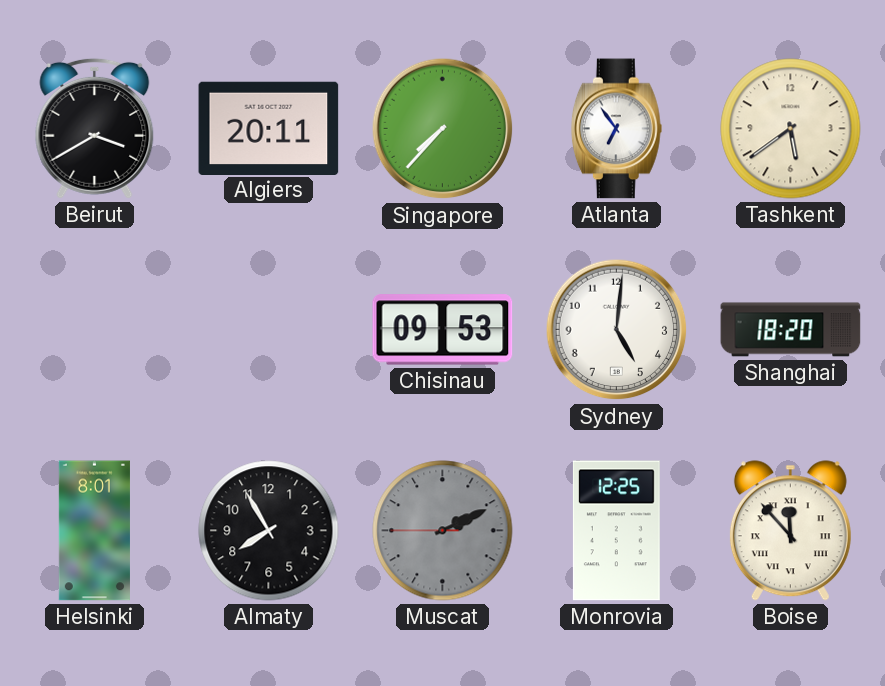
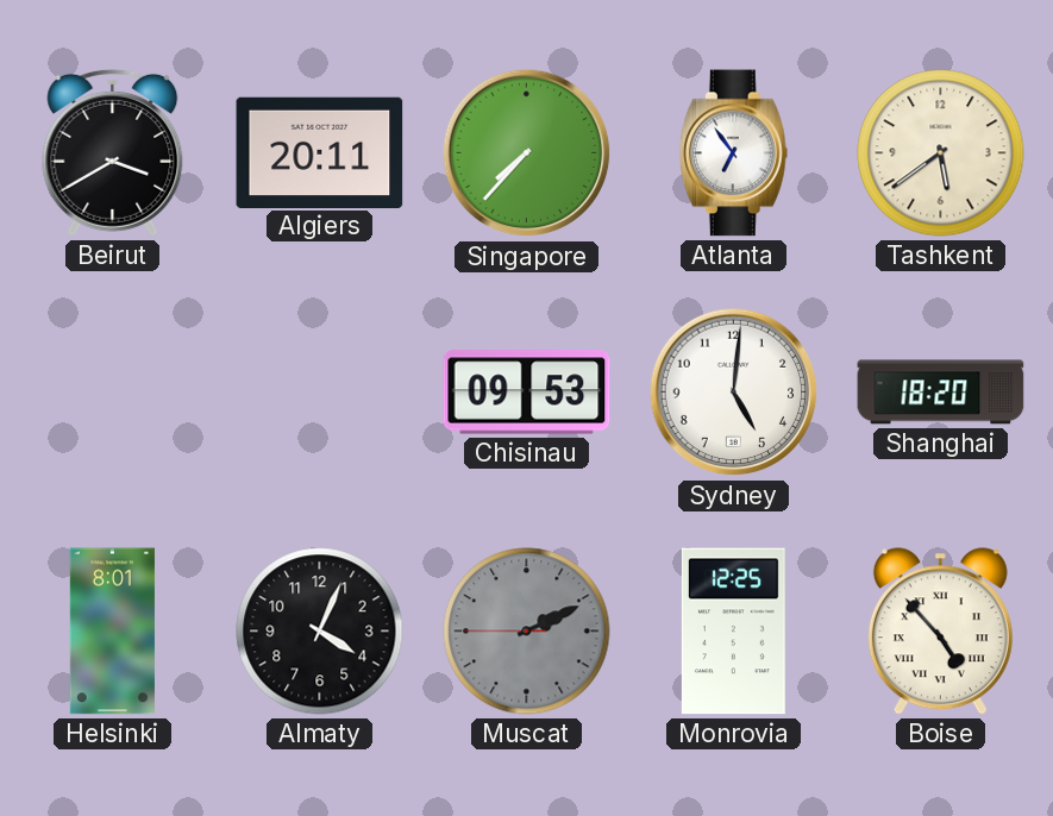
Almaty: 7:55 -> 4:04
Boise: 11:53 -> 4:53
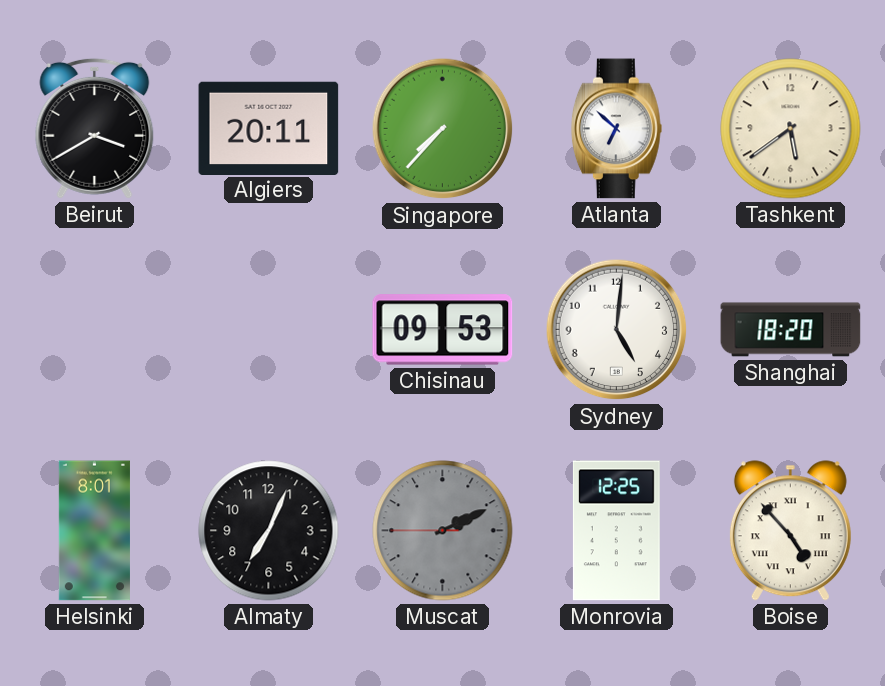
Atlanta: 6:54 -> 6:52
Almaty: 4:04 -> 7:04
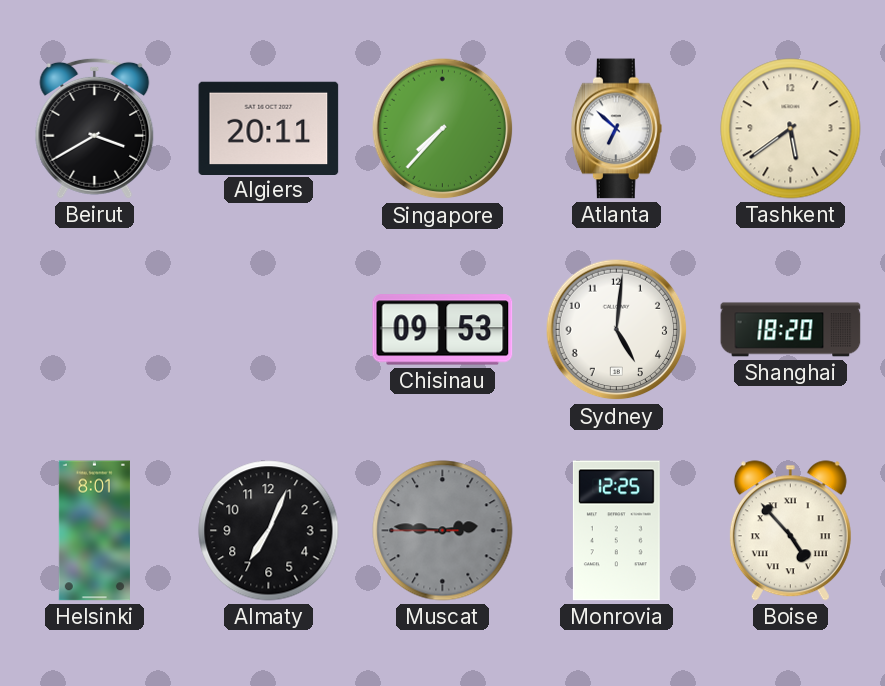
Muscat: 2:10 -> 2:45
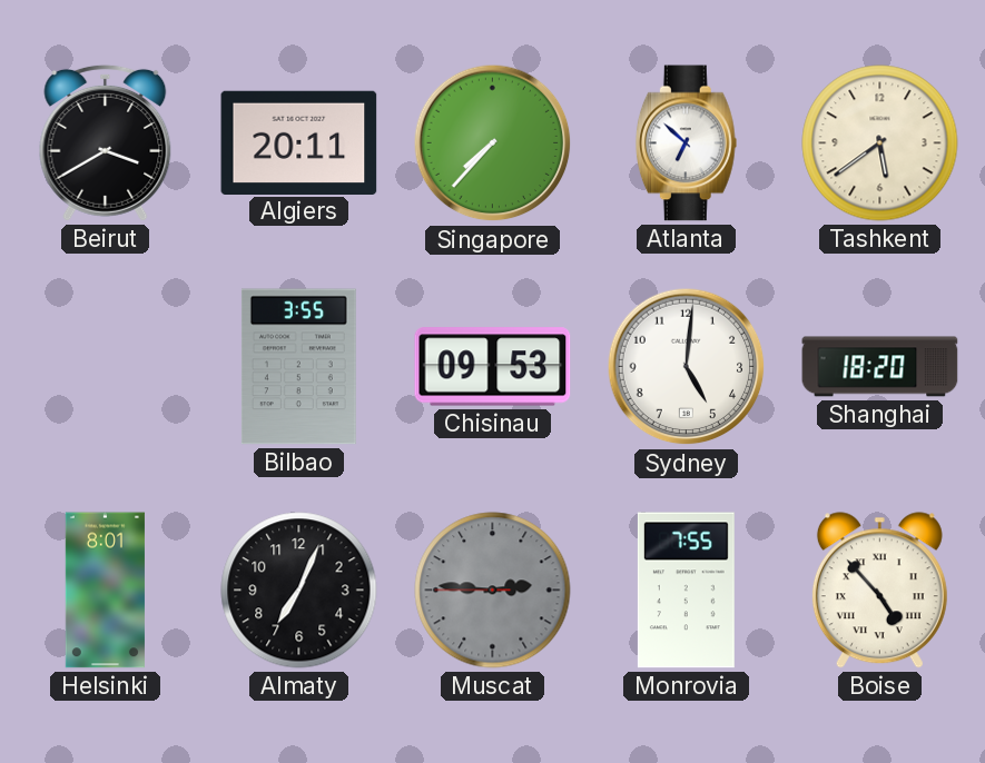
Bilbao: none -> 3:55
Monrovia: 12:25 -> 7:55
